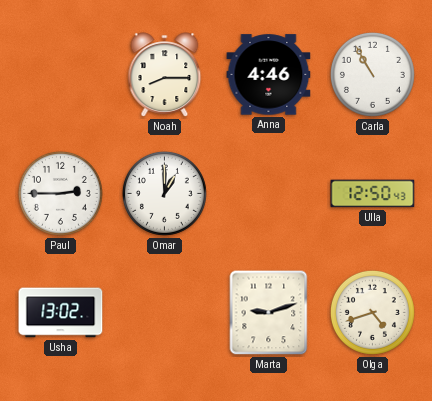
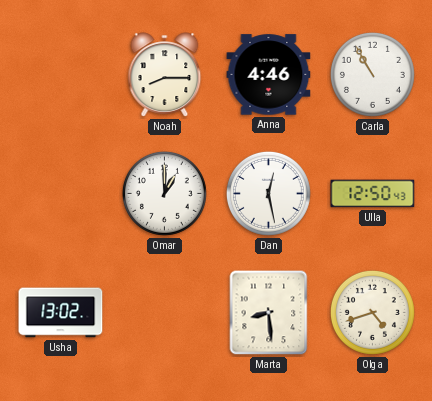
Paul: 2:45 -> none
Dan: none -> 12:28
Marta: 9:12 -> 8:29
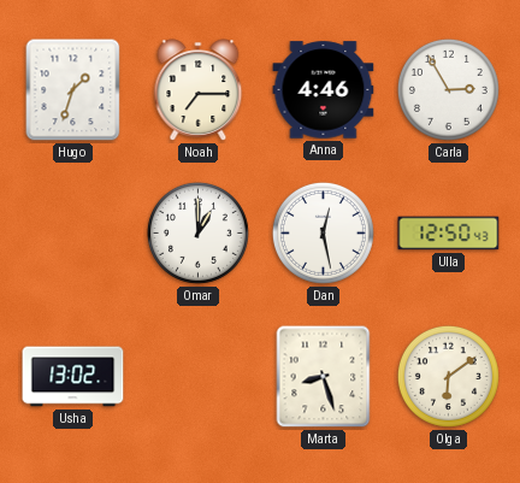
Hugo: none -> 1:33
Noah: 8:15 -> 7:15
Carla: 10:55 -> 2:55
Marta: 8:29 -> 8:27
Olga: 4:42 -> 6:09
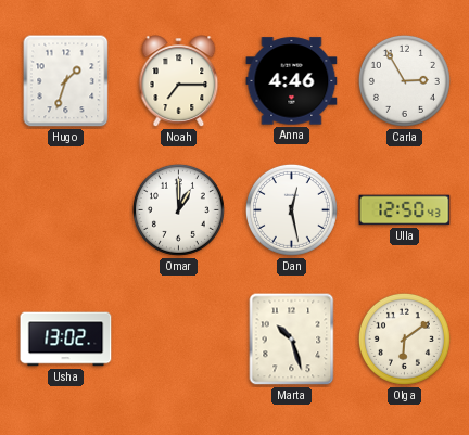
Marta: 8:27 -> 10:27
